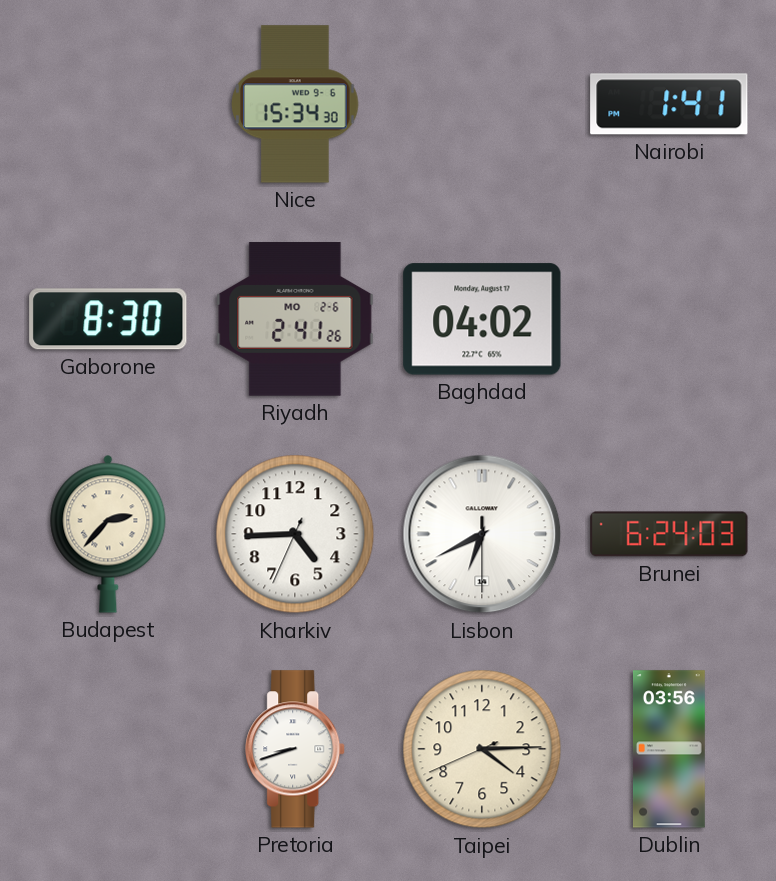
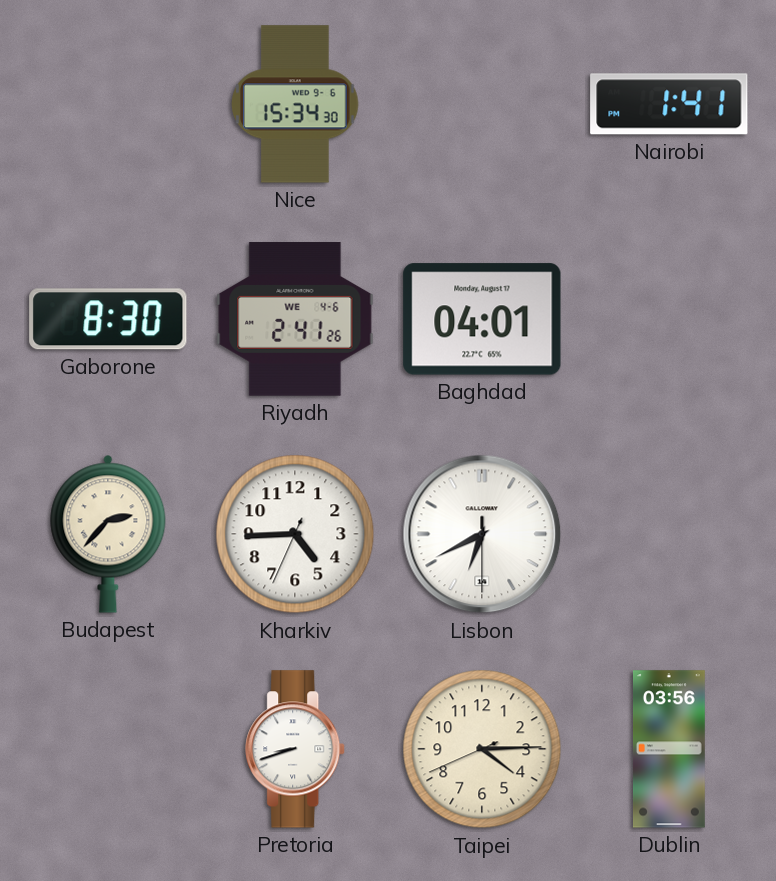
Riyadh date: MO 2-6 -> WE 4-6
Baghdad: 04:02 -> 04:01
Brunei: 6:24 -> none
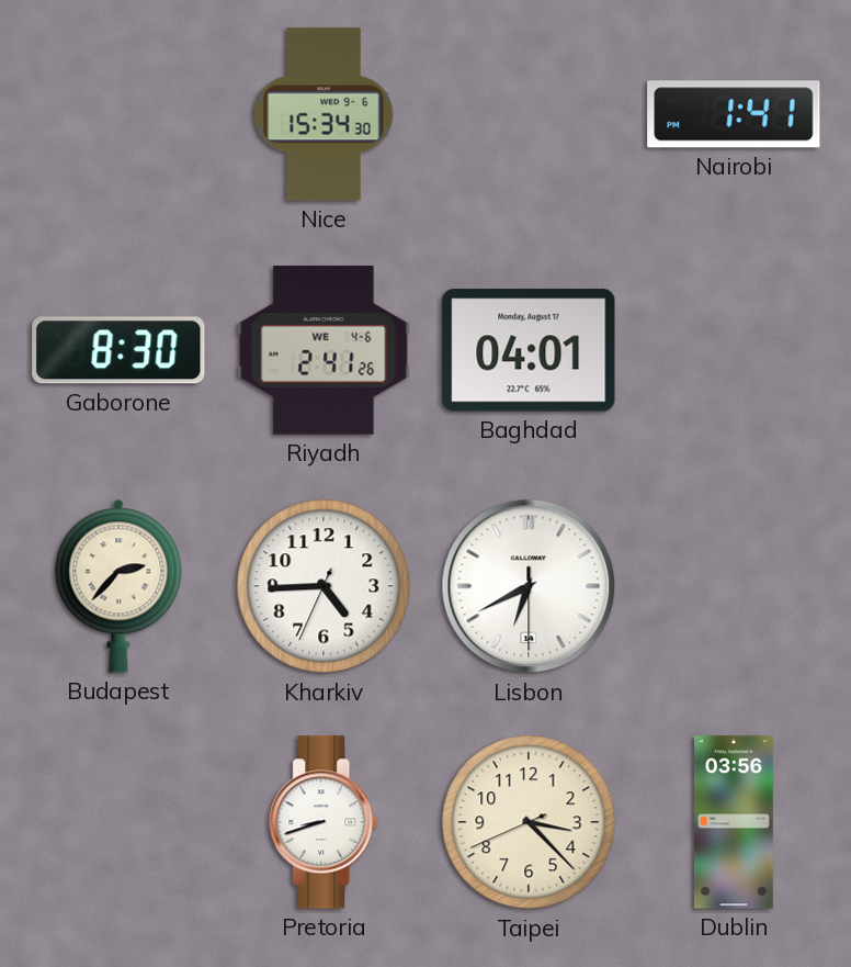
Taipei: 4:14 -> 3:22
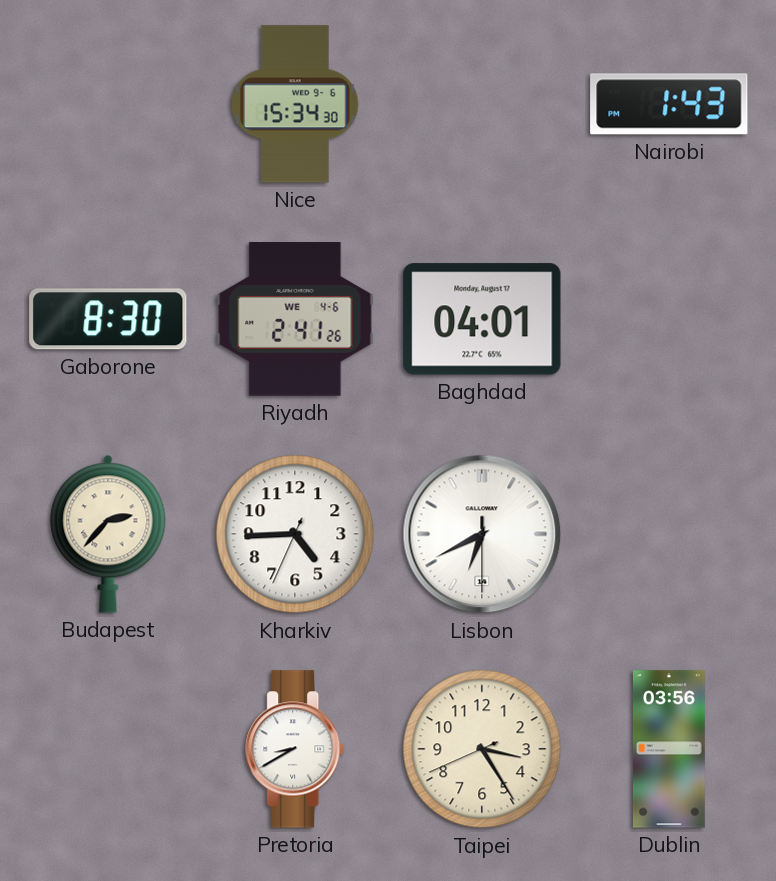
Nairobi: 1:41 -> 1:43
Pretoria: 8:42 -> 8:40
Taipei: 3:22 -> 3:24
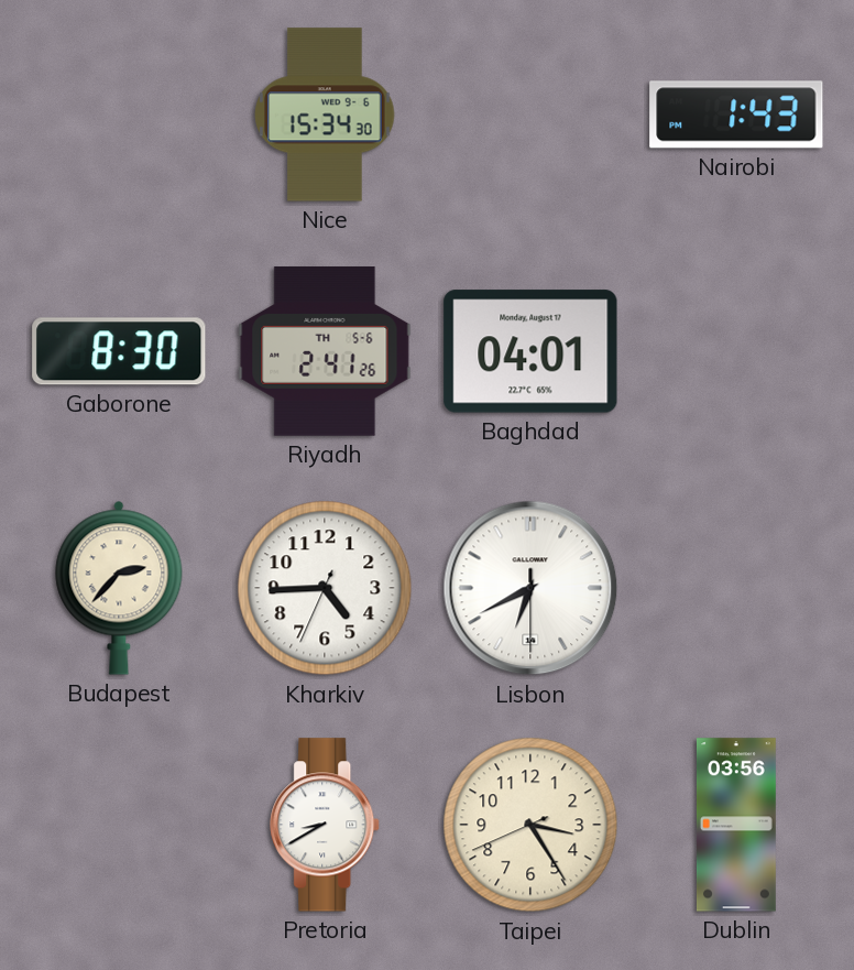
Riyadh date: WE 4-6 -> TH 5-6
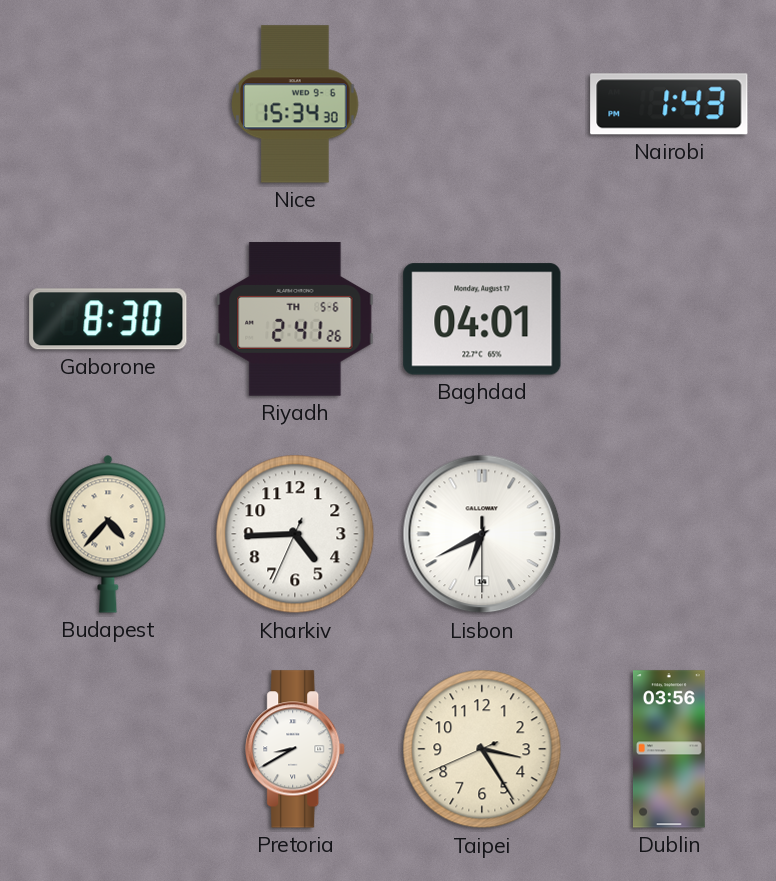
Budapest: 2:37 -> 4:37
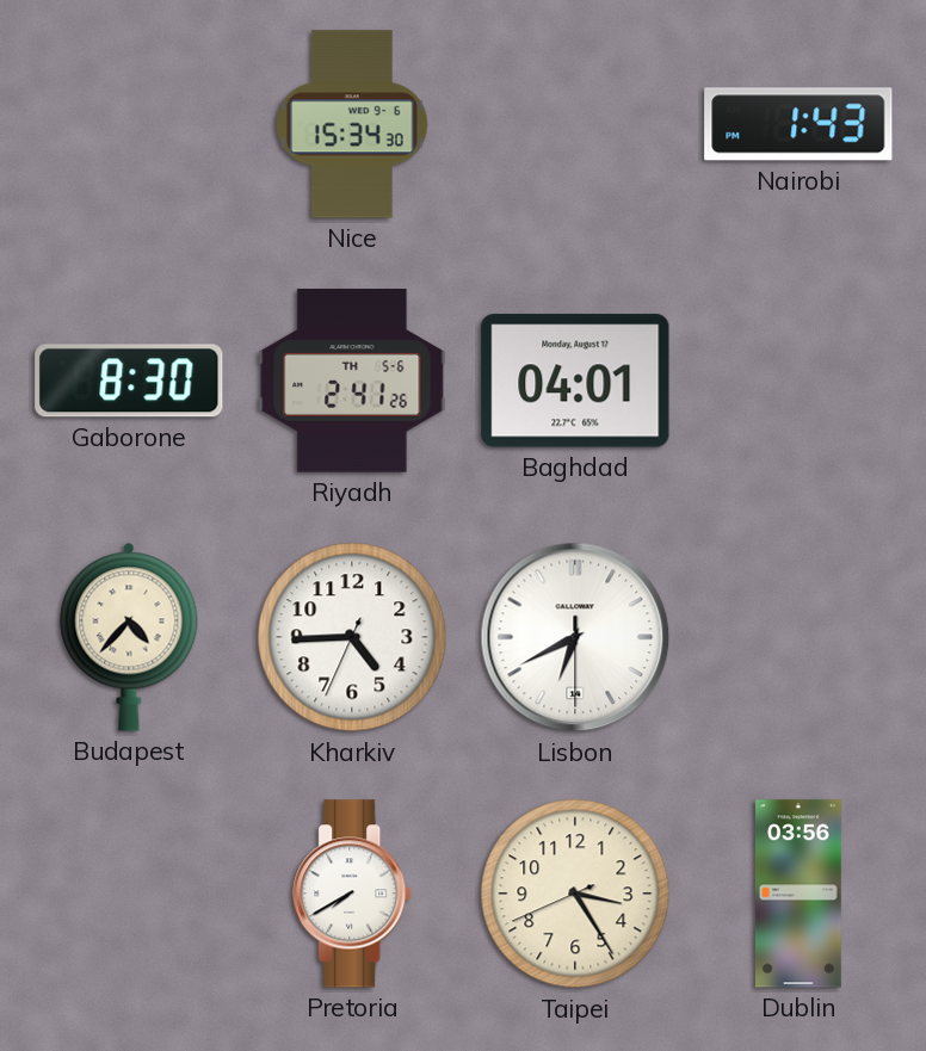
Pretoria: 8:40 -> 7:40
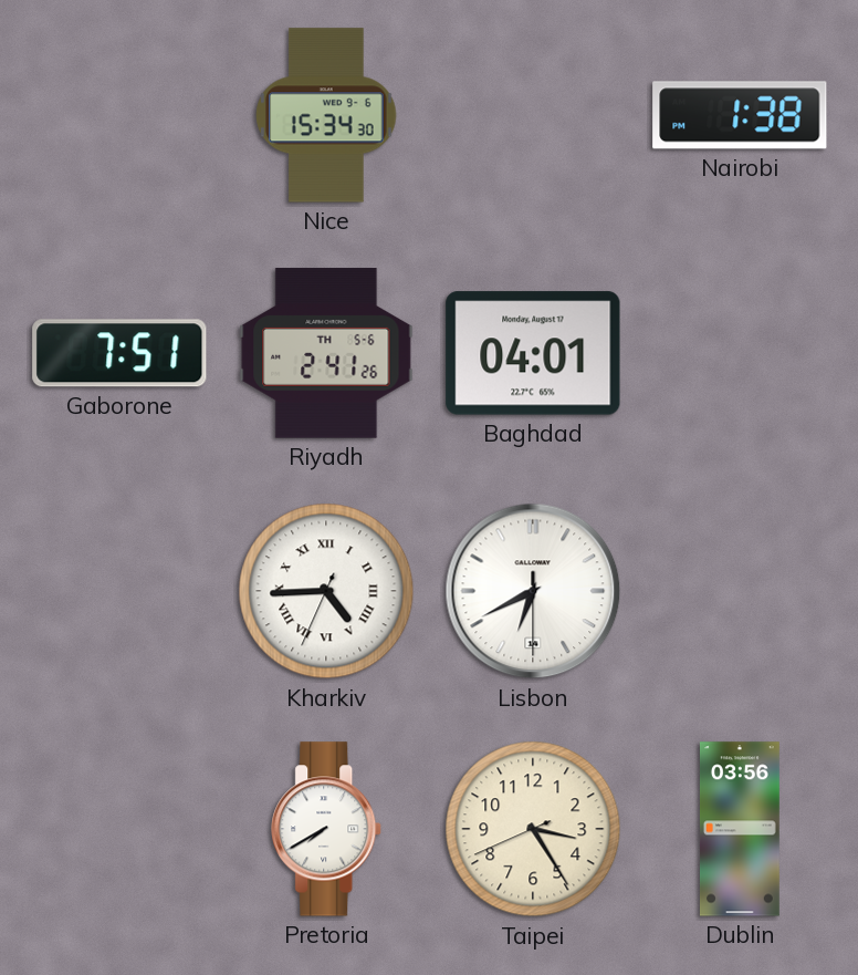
Nairobi: 1:43 -> 1:38
Gaborone: 8:30 -> 7:51
Budapest: 4:37 -> none
Kharkiv numerals: Arabic -> Roman
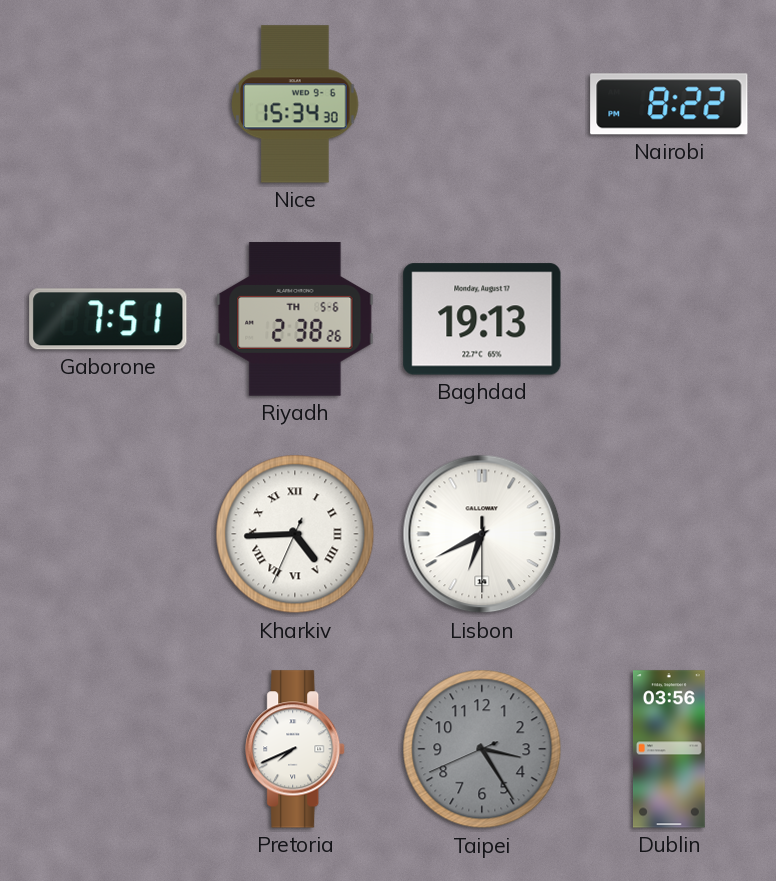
Nairobi: 1:38 -> 8:22
Riyadh: 2:41 -> 2:38
Baghdad: 04:01 -> 19:13
Pretoria: 7:40 -> 7:41
Taipei dial: cream -> grey
